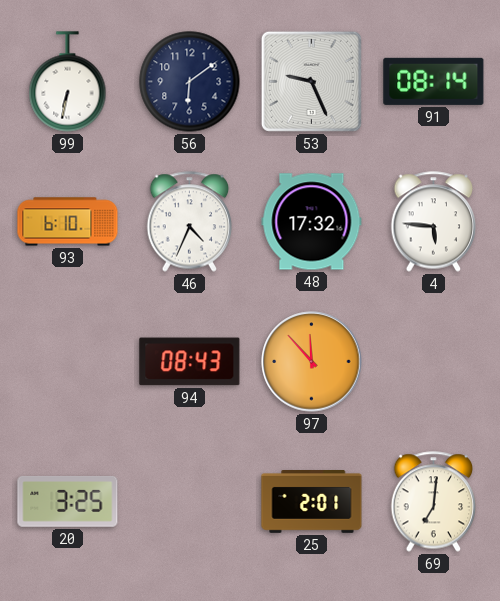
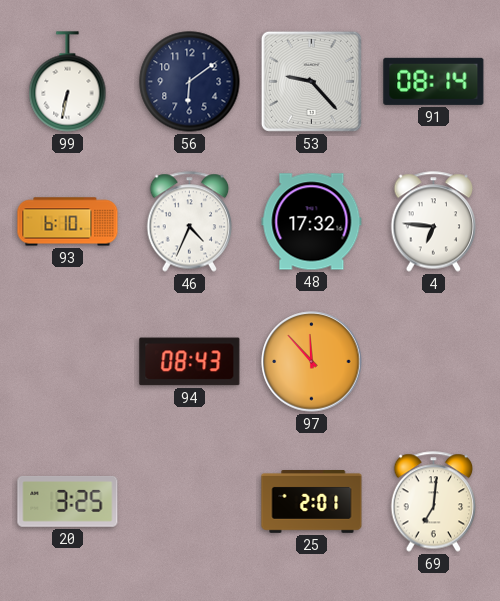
53: 9:26 -> 9:23
4: 5:46 -> 6:46
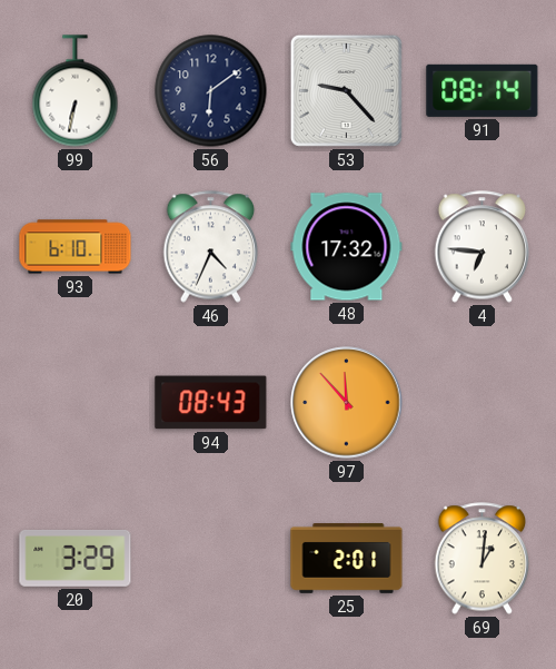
20: 3:25 -> 3:29
69: 7:01 -> 1:01
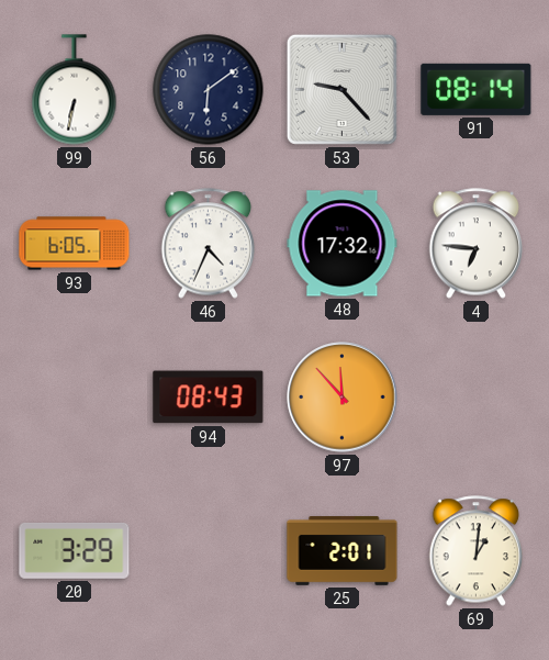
93: 6:10 -> 6:05
